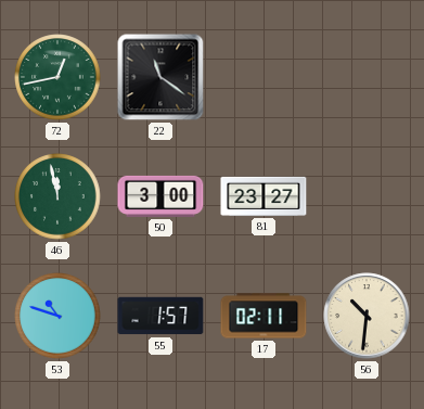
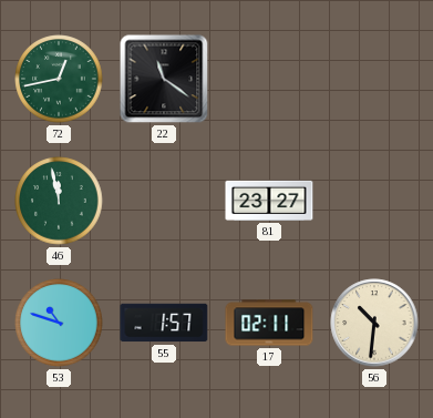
50: 3:00 -> none
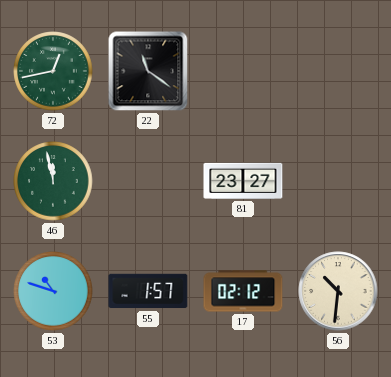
17: 02:11 -> 02:12
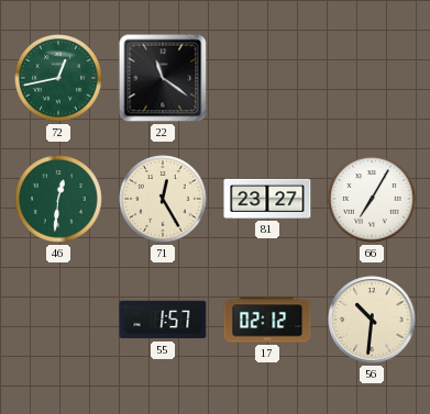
46: 11:58 -> 12:31
71: none -> 12:25
66: none -> 7:05
53: 10:48 -> none
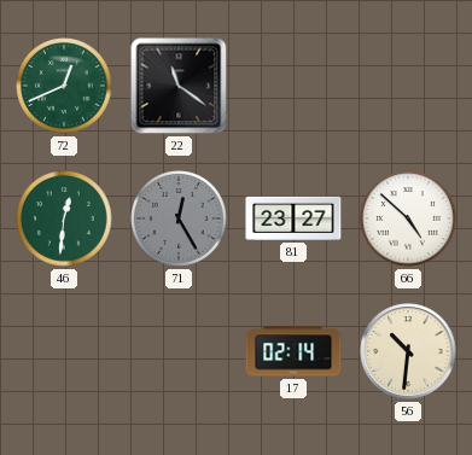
72: 12:43 -> 12:41
71 dial: cream -> grey
66: 7:05 -> 4:52
55: 1:57 -> none
17: 02:12 -> 02:14
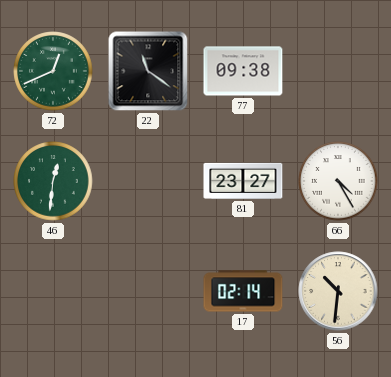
77: none -> 09:38
71: 12:25 -> none
66: 4:52 -> 4:25
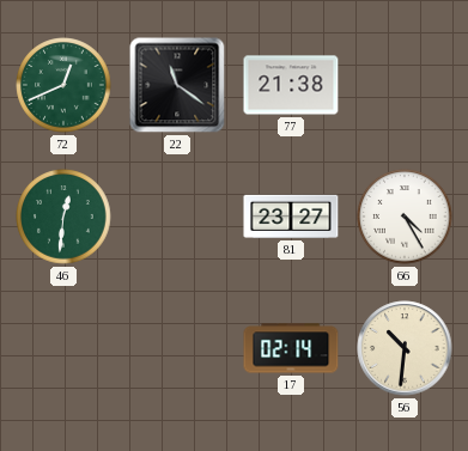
77: 09:38 -> 21:38
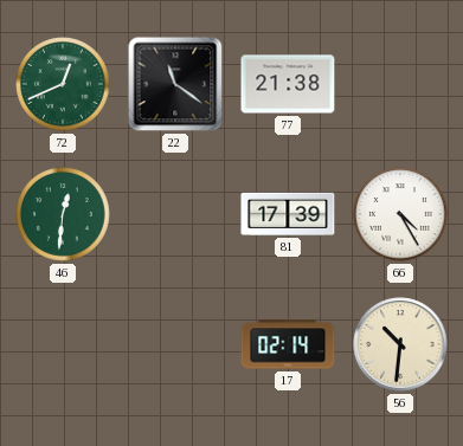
81: 23:27 -> 17:39
